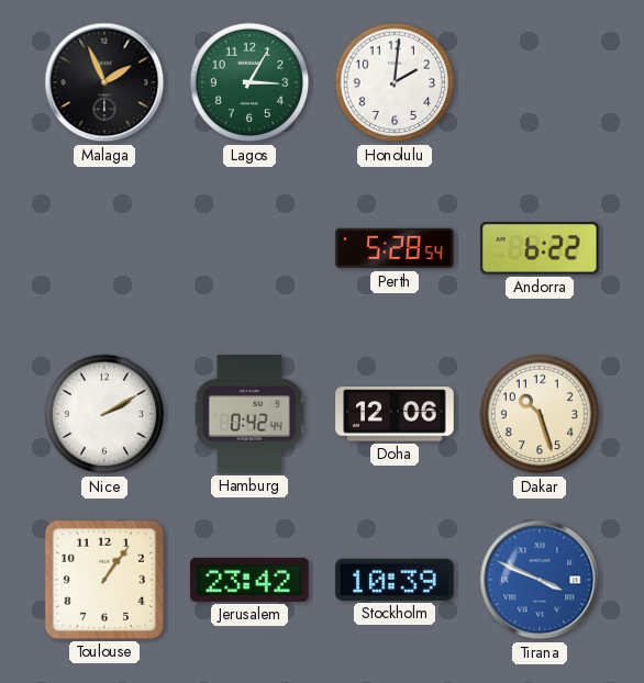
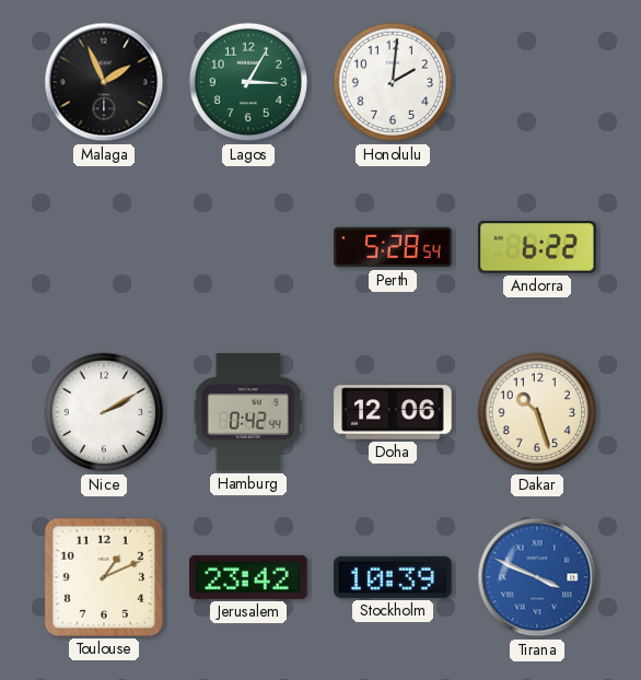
Toulouse: 1:06 -> 1:11
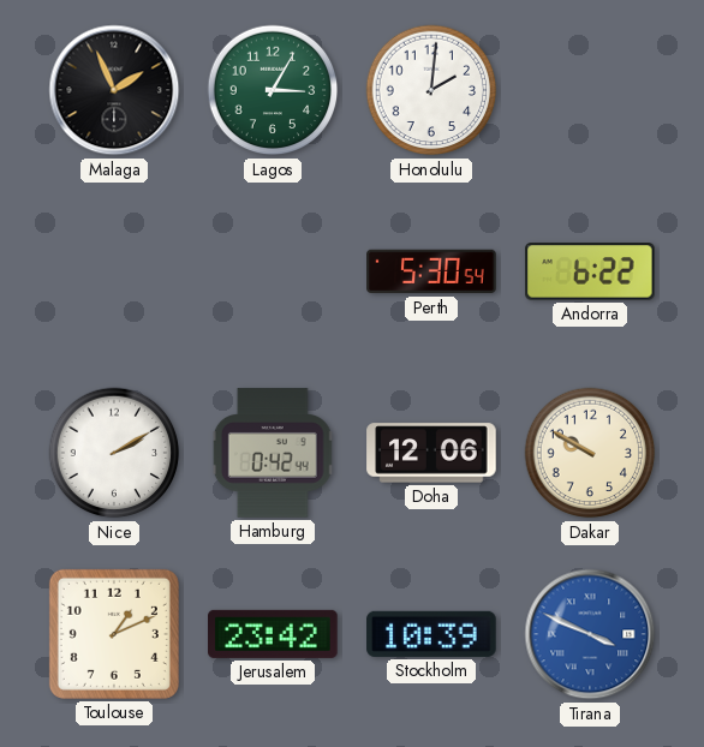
Perth: 5:28 -> 5:30
Dakar: 10:27 -> 9:50
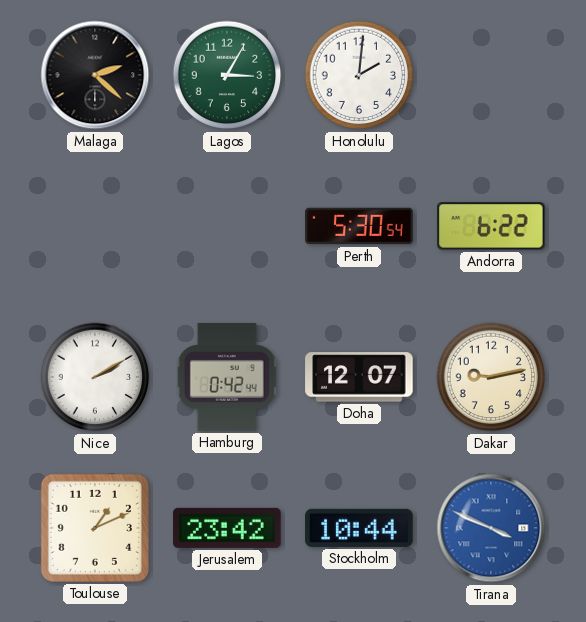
Malaga: 1:56 -> 2:22
Doha: 12:06 -> 12:07
Dakar: 9:50 -> 9:13
Stockholm: 10:39 -> 10:44
